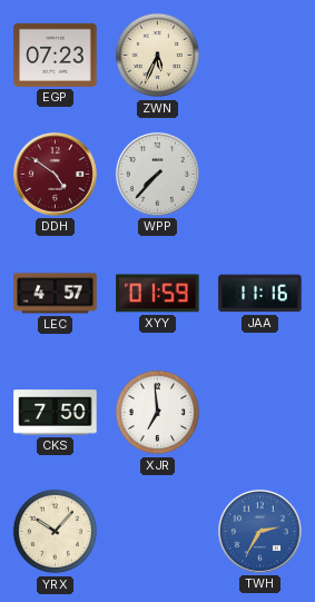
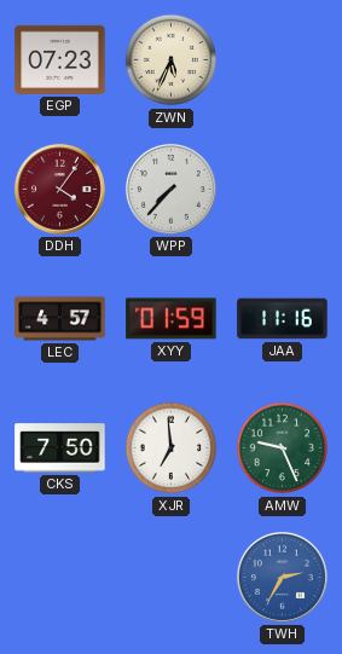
DDH: 4:51 -> 4:06
AMW: none -> 9:26
YRX: 10:07 -> none
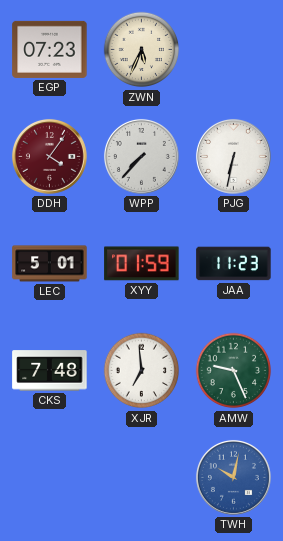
PJG: none -> 6:32
LEC: 4:57 -> 5:01
JAA: 11:16 -> 11:23
CKS: 7:50 -> 7:48
TWH: 2:35 -> 10:02
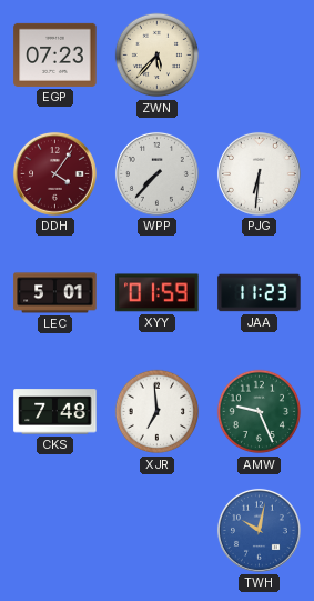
ZWN: 5:34 -> 5:37
PJG: 6:32 -> 6:31
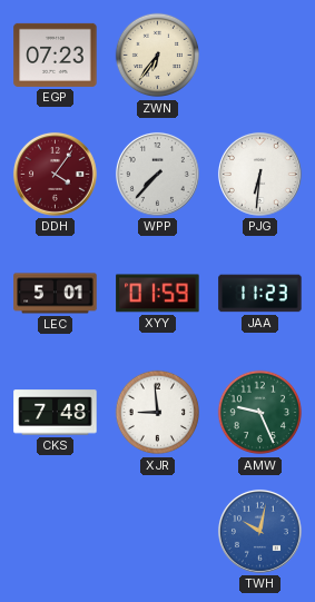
ZWN: 5:37 -> 6:36
XJR: 6:59 -> 8:59
